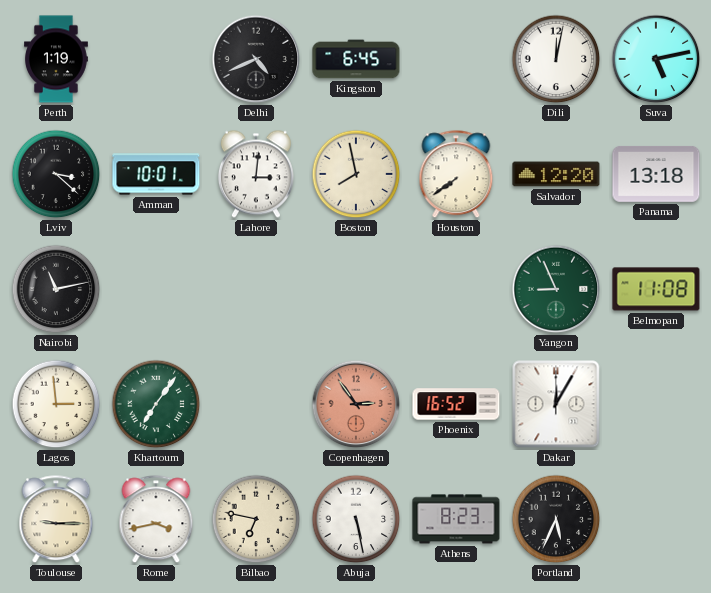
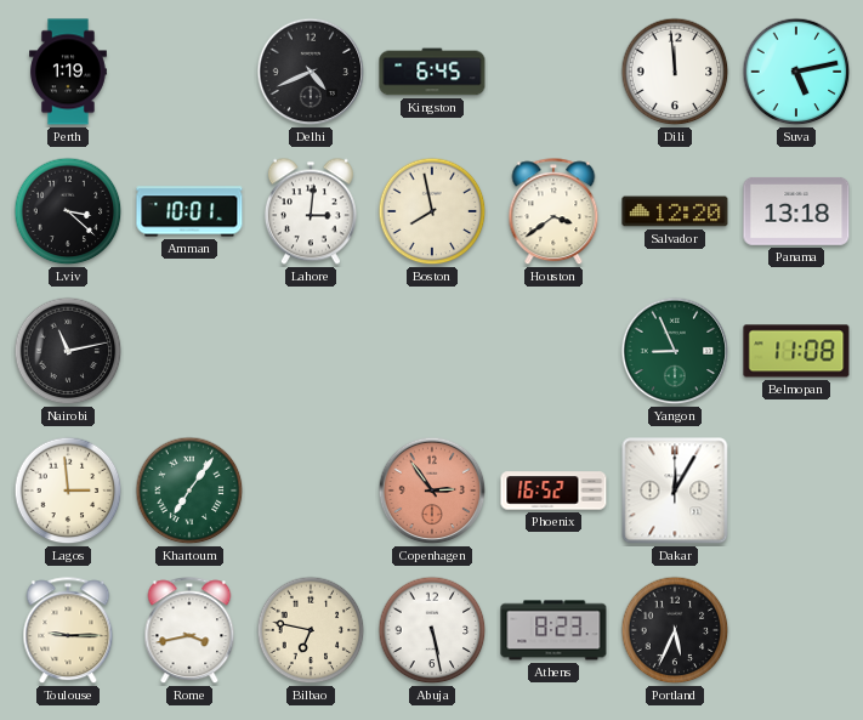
Dili: 12:02 -> 11:59
Houston: 7:39 -> 3:39
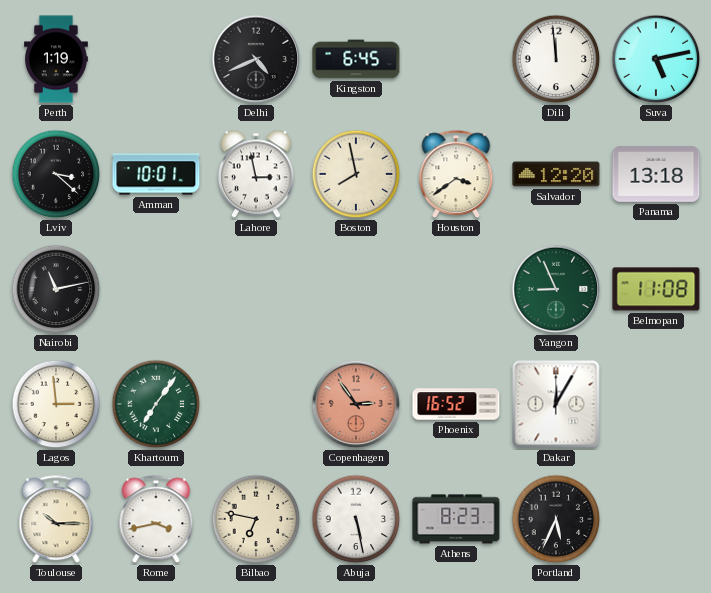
Lahore: 3:01 -> 2:58
Toulouse: 9:15 -> 10:15
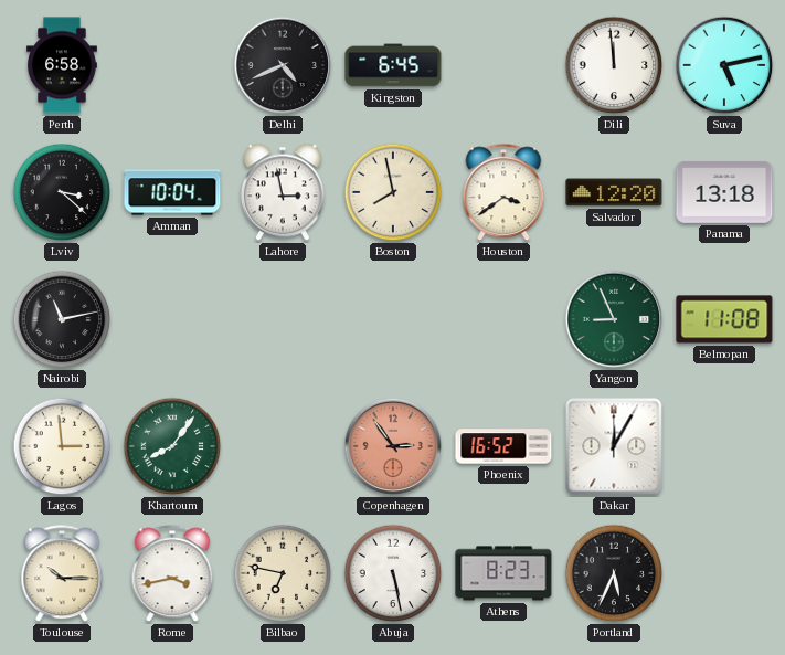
Perth: 1:19 -> 6:58
Amman: 10:01 -> 10:04
Khartoum: 7:06 -> 8:06
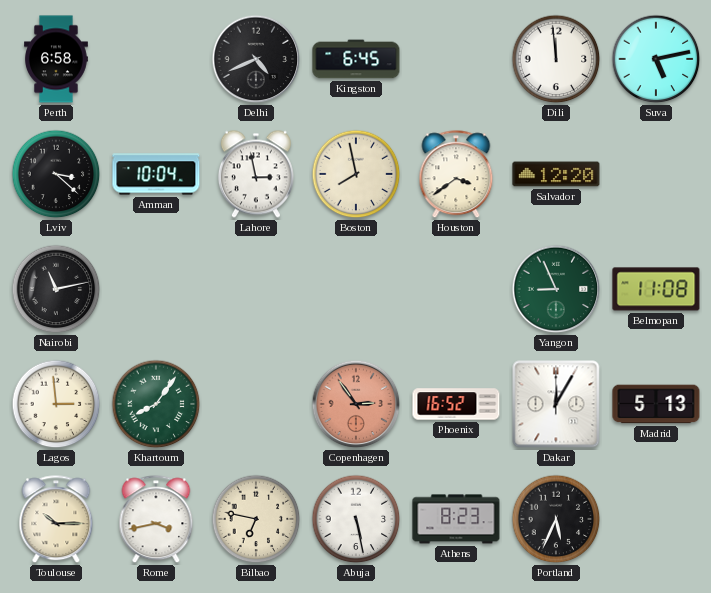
Panama: 13:18 -> none
Madrid: none -> 5:13
